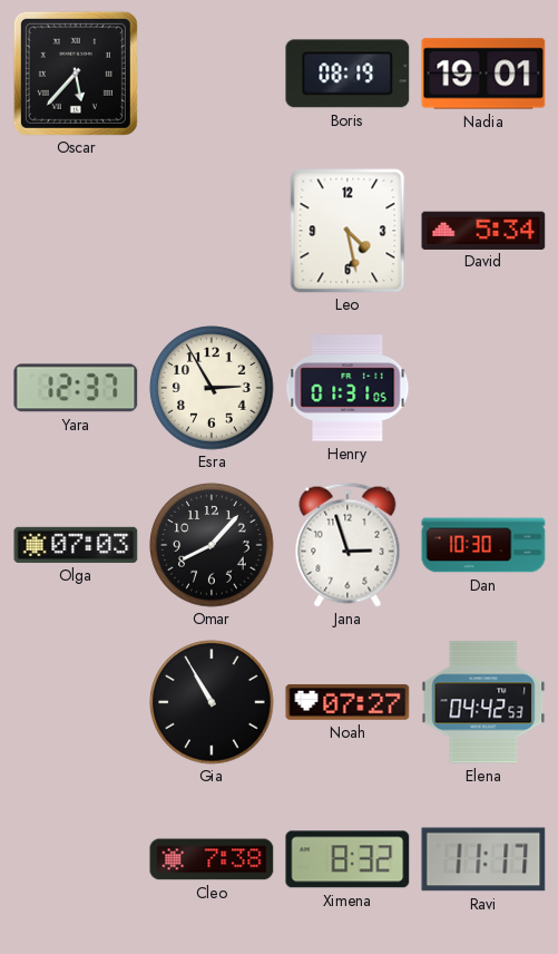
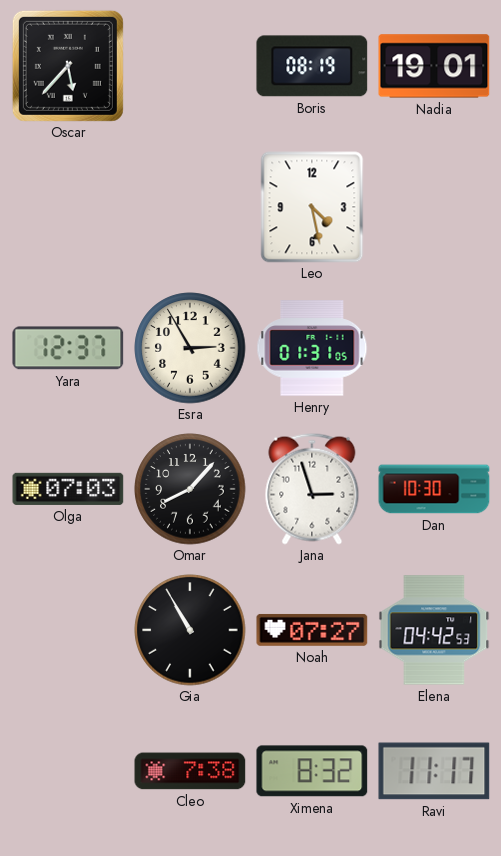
David: 5:34 -> none
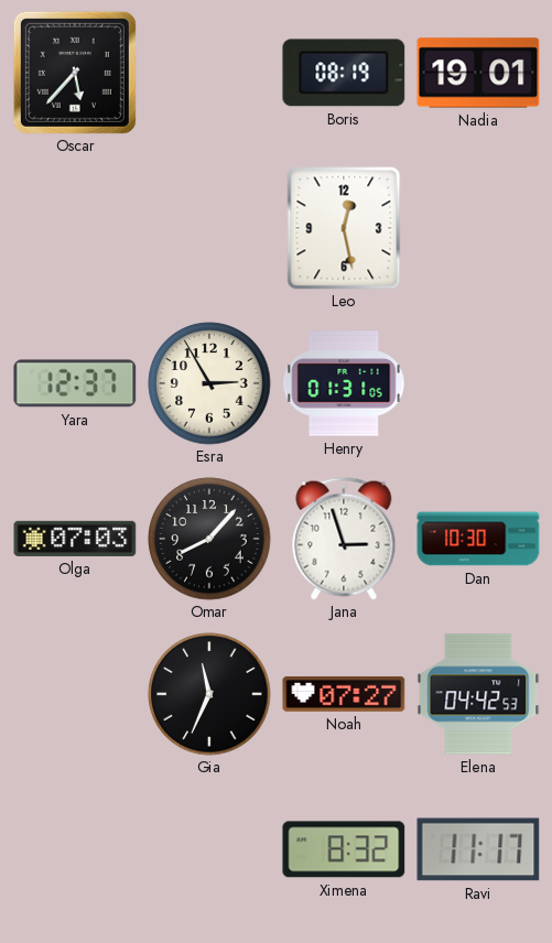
Leo: 4:28 -> 12:28
Gia: 10:55 -> 11:34
Cleo: 7:38 -> none
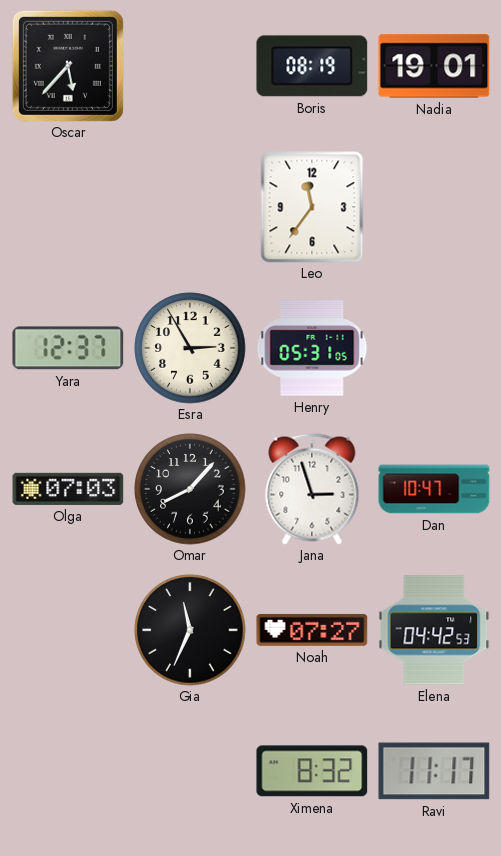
Leo: 12:28 -> 11:36
Henry: 01:31 -> 05:31
Dan: 10:30 -> 10:47
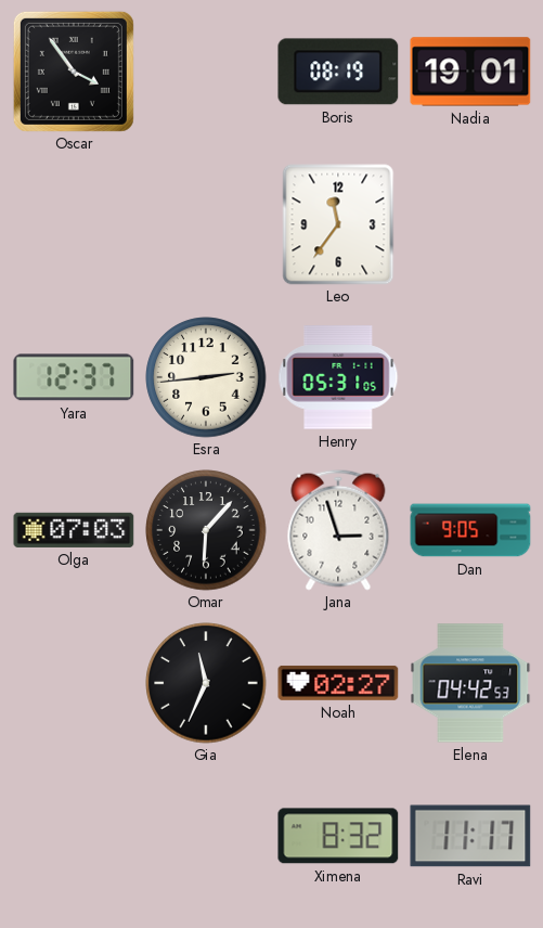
Oscar: 5:37 -> 3:54
Esra: 2:55 -> 2:44
Omar: 8:07 -> 6:07
Dan: 10:47 -> 9:05
Noah: 07:27 -> 02:27
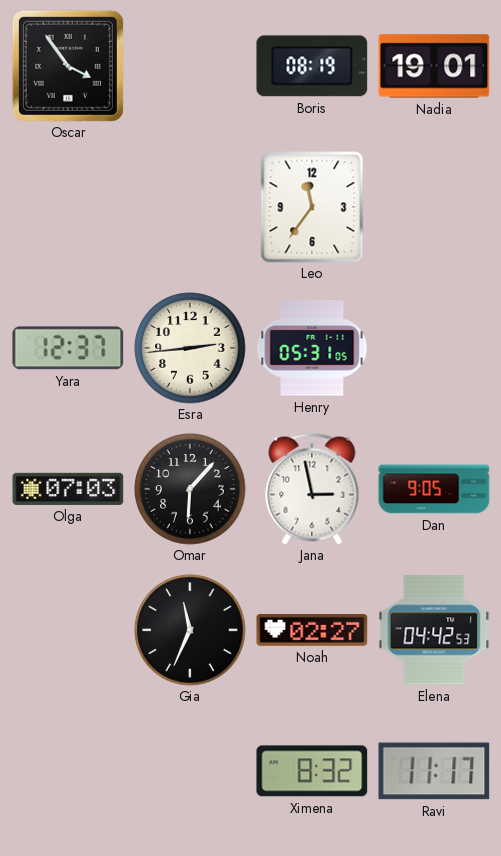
Jana: 2:57 -> 2:58
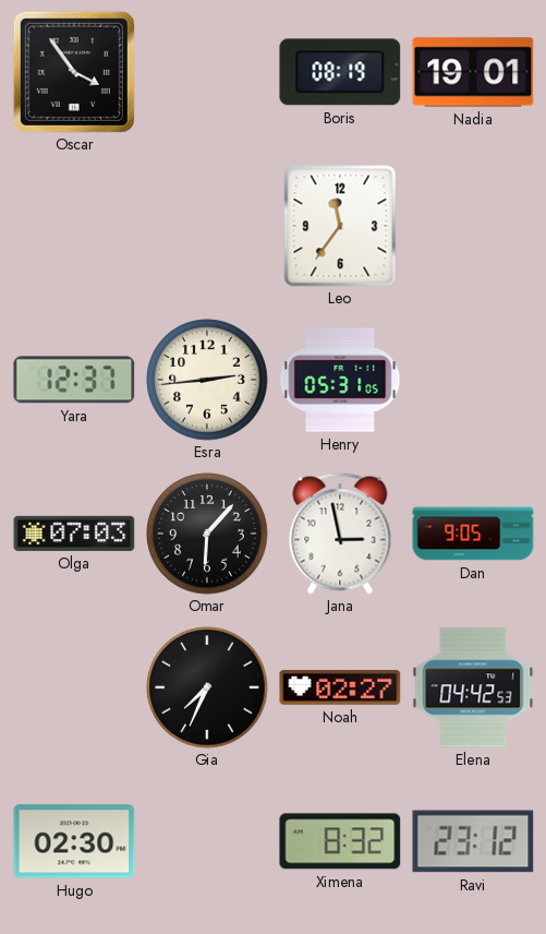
Gia: 11:34 -> 7:34
Hugo: none -> 02:30
Ravi: 11:17 -> 23:12
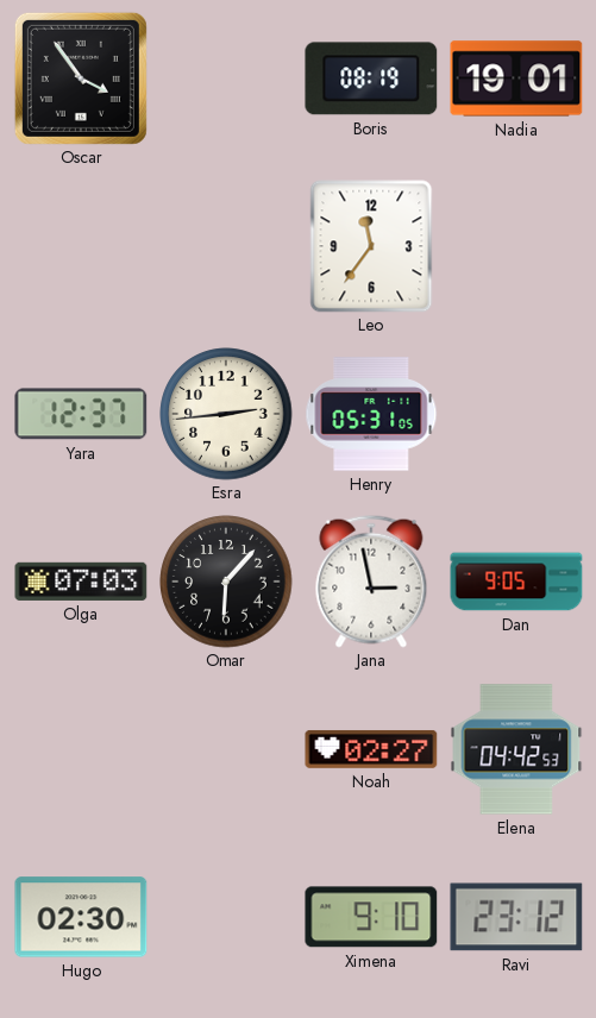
Gia: 7:34 -> none
Ximena: 8:32 -> 9:10
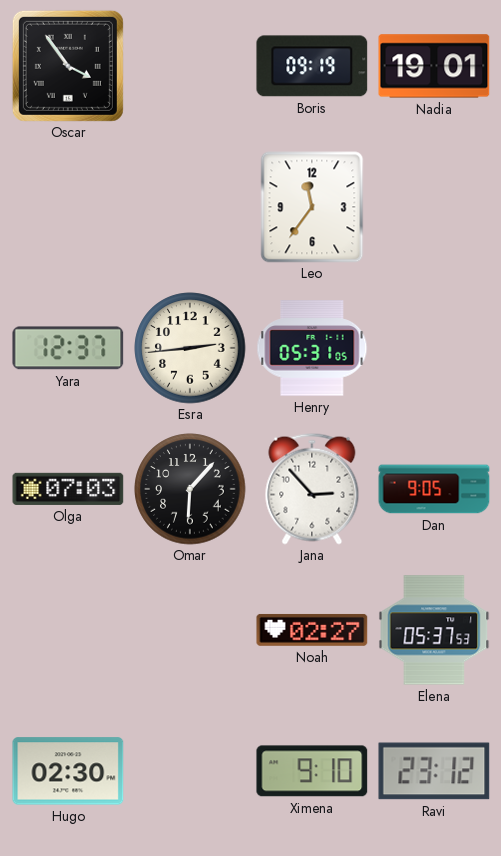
Boris: 08:19 -> 09:19
Jana: 2:58 -> 2:53
Elena: 04:42 -> 05:37
